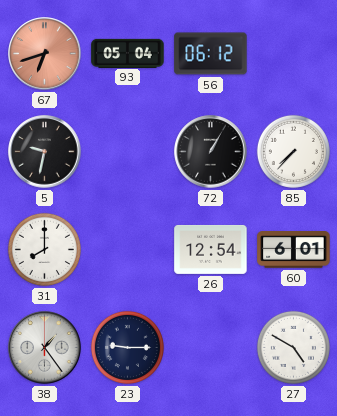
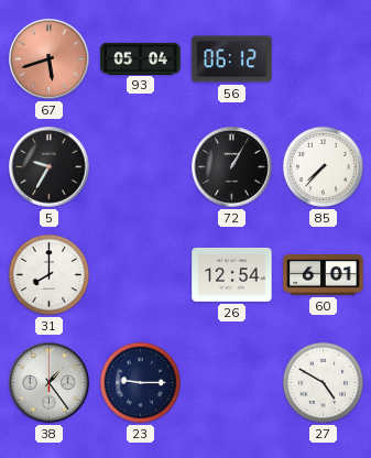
67: 6:42 -> 5:42
5: 9:32 -> 9:35
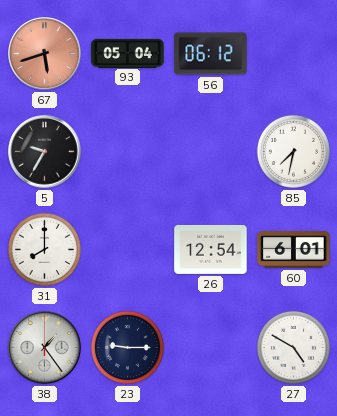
72: 1:05 -> none
85: 7:37 -> 7:32
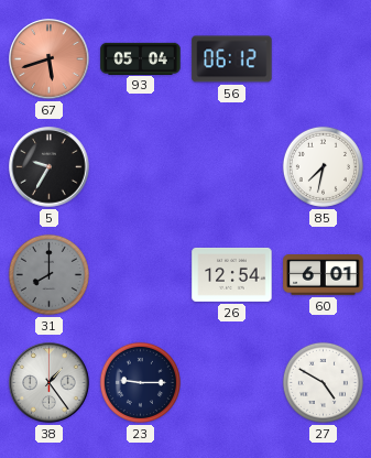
31 dial: white -> grey
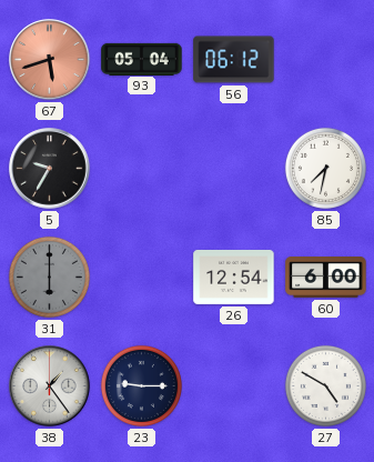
31: 8:00 -> 6:00
60: 6:01 -> 6:00
